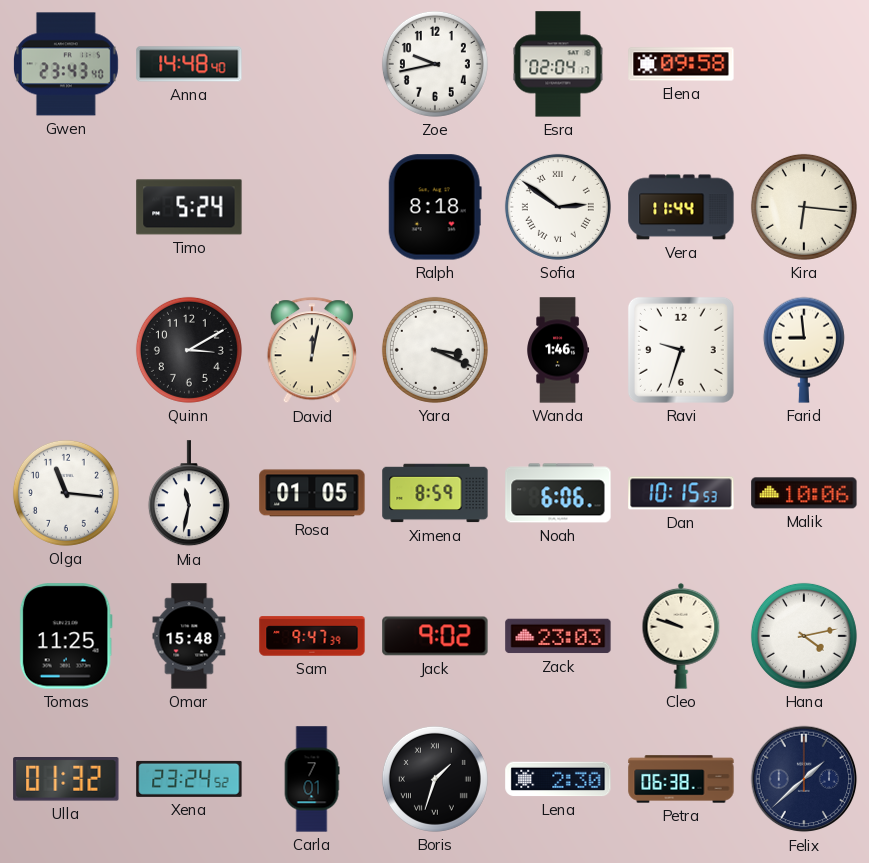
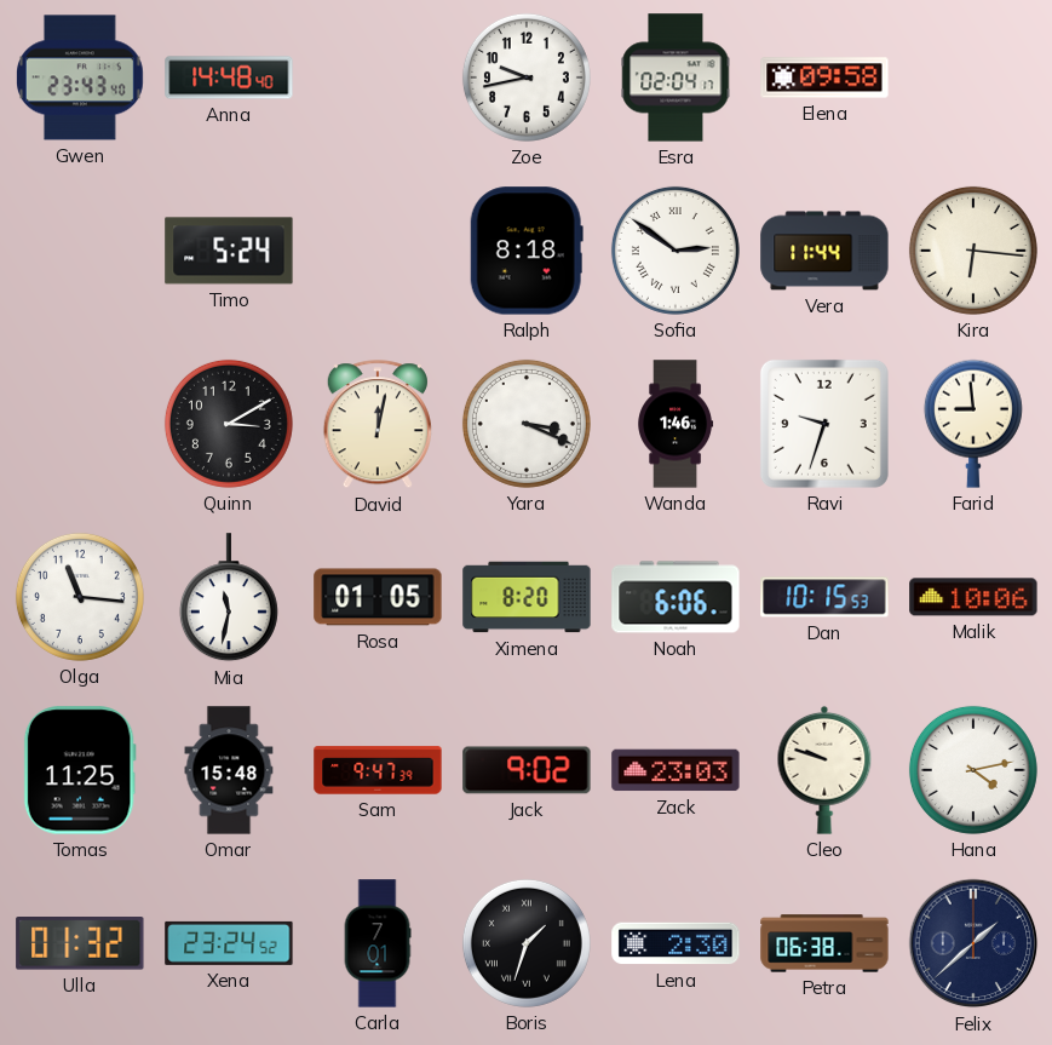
Ximena: 8:59 -> 8:20
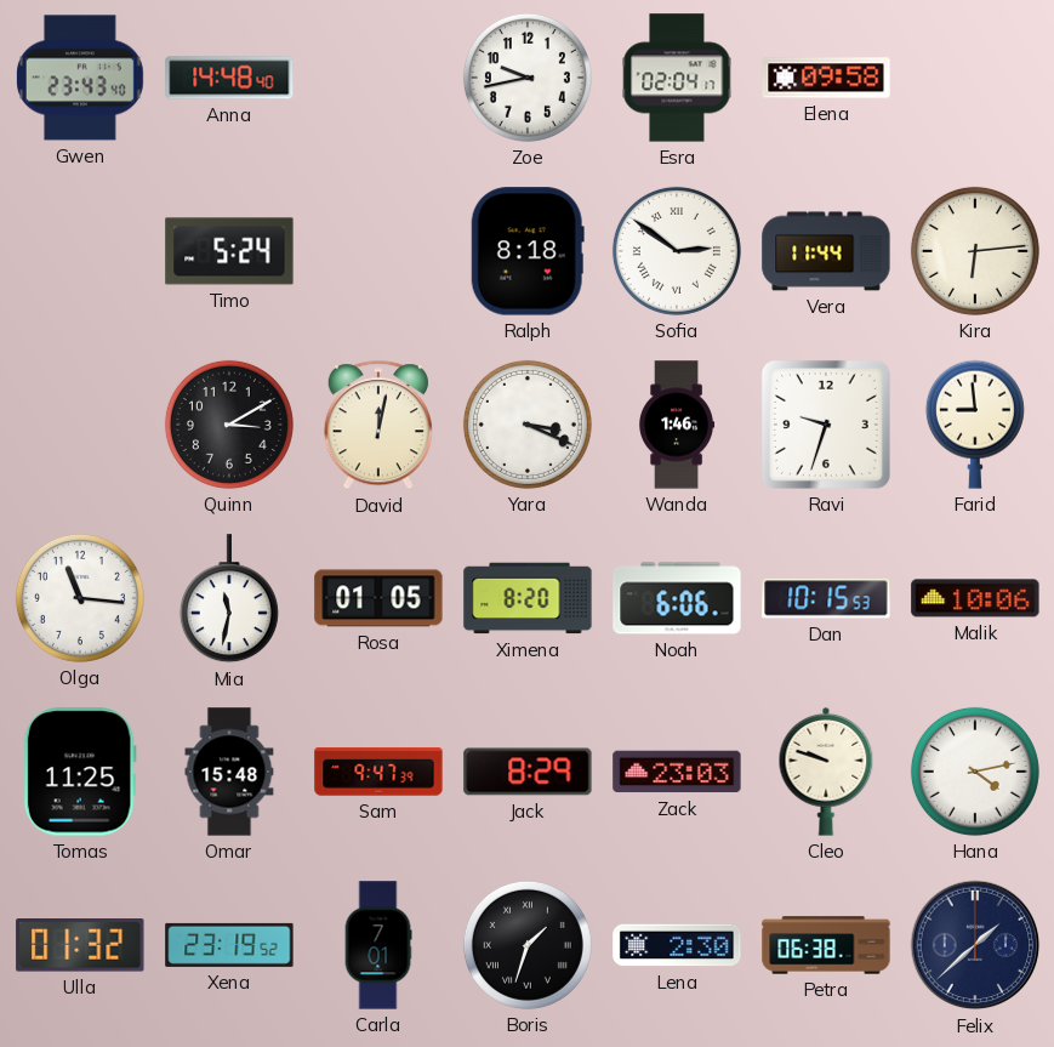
Kira: 6:16 -> 6:14
Jack: 9:02 -> 8:29
Xena: 23:24 -> 23:19
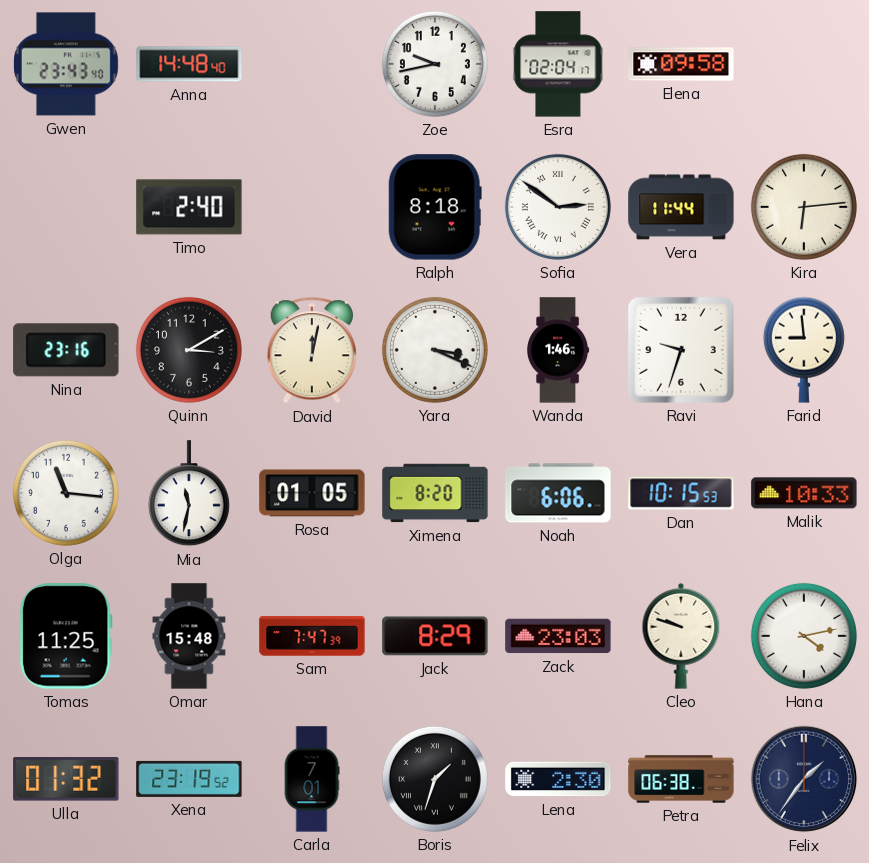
Timo: 5:24 -> 2:40
Nina: none -> 23:16
Malik: 10:06 -> 10:33
Sam: 9:47 -> 7:47
Felix: 1:38 -> 1:36
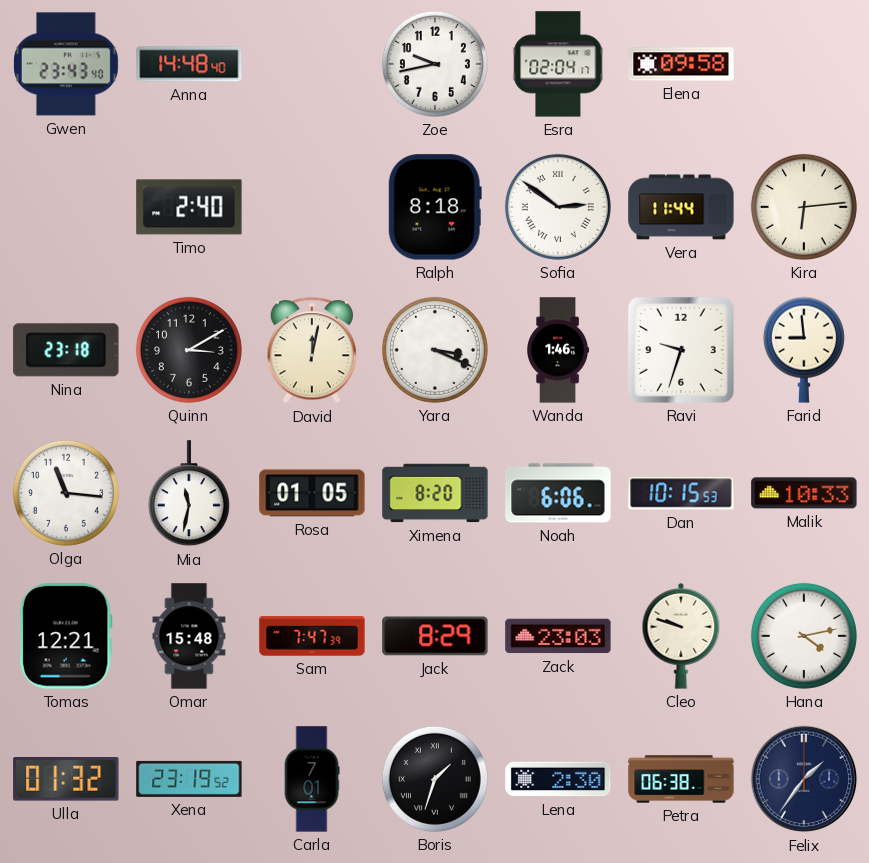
Nina: 23:16 -> 23:18
Tomas: 11:25 -> 12:21
